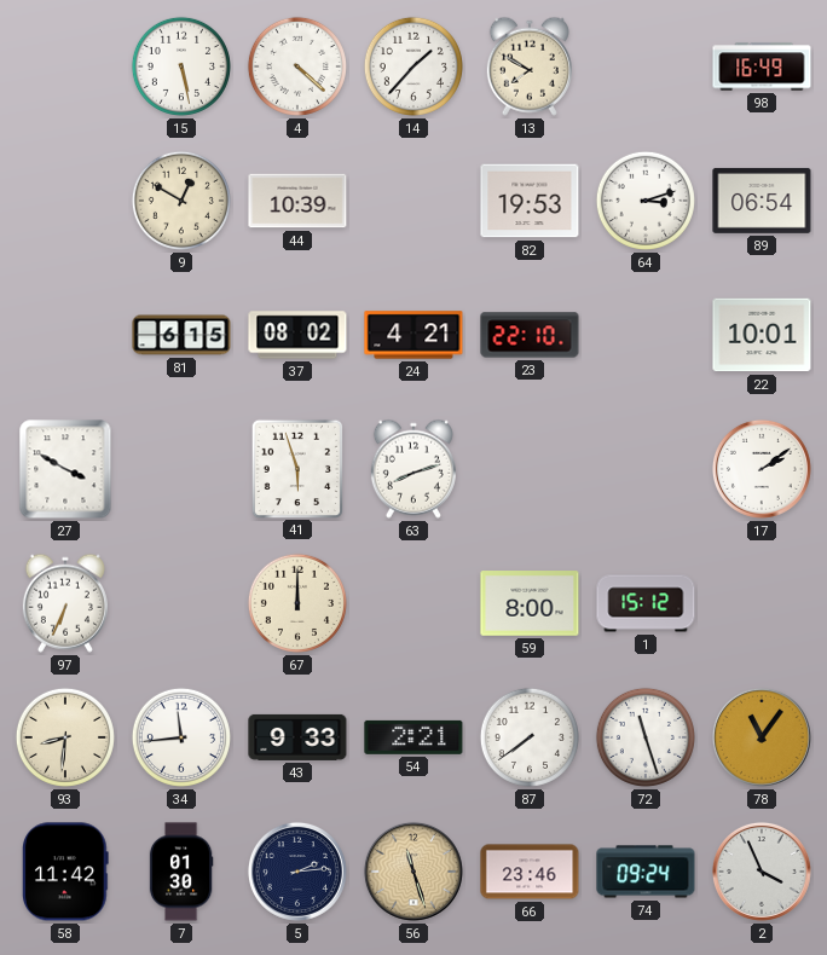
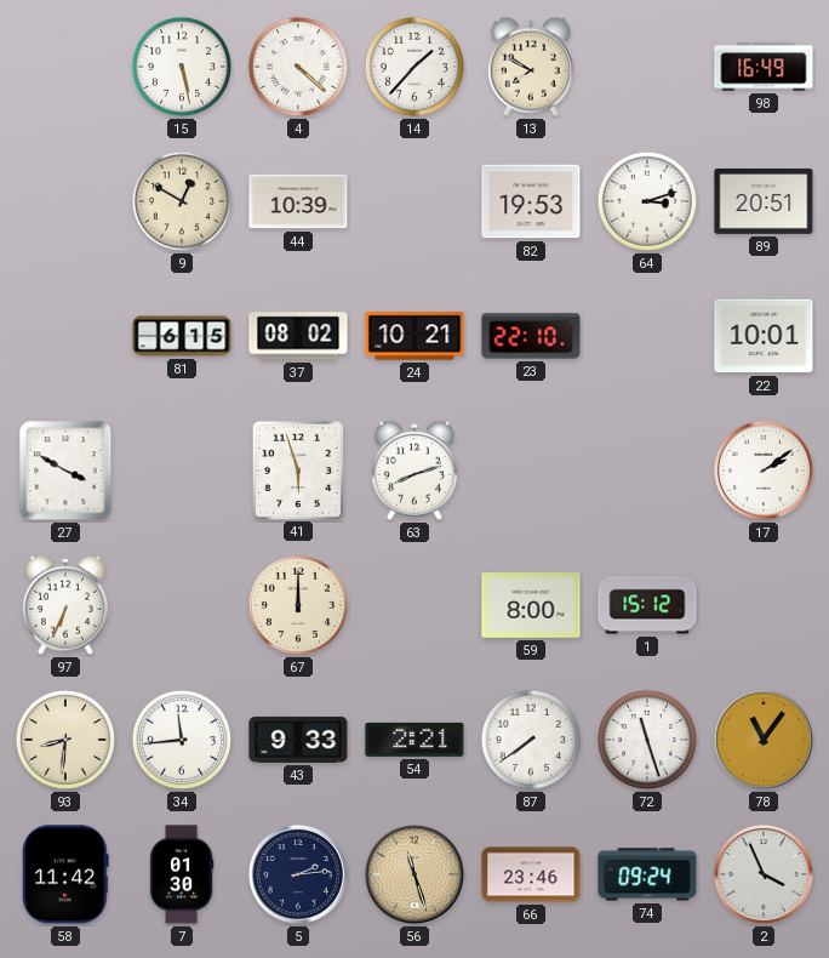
89: 06:54 -> 20:51
24: 4:21 -> 10:21
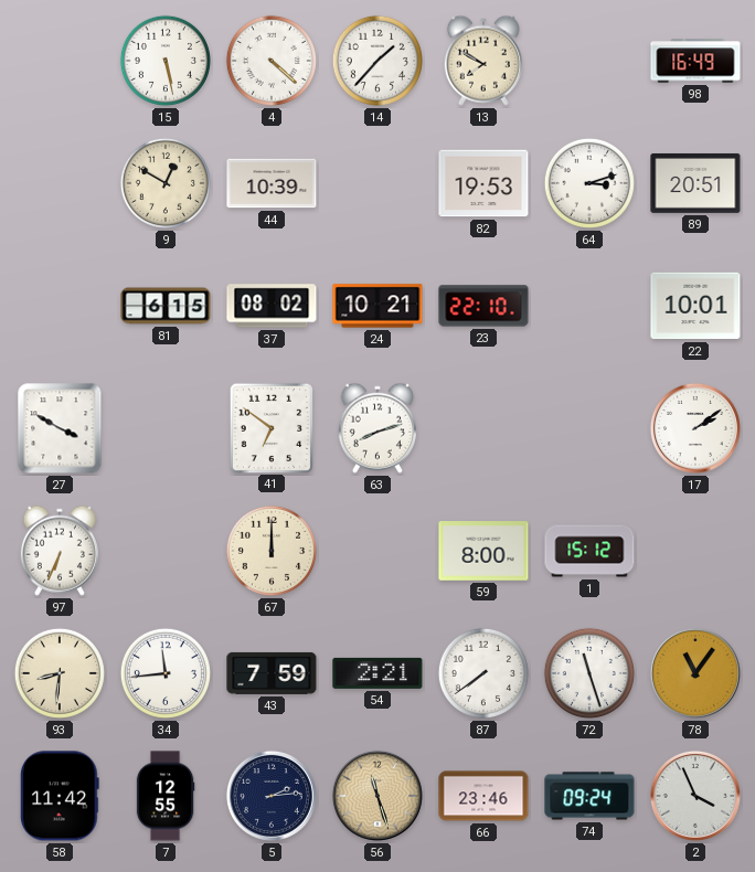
41: 5:57 -> 6:51
43: 9:33 -> 7:59
7: 01:30 -> 12:55
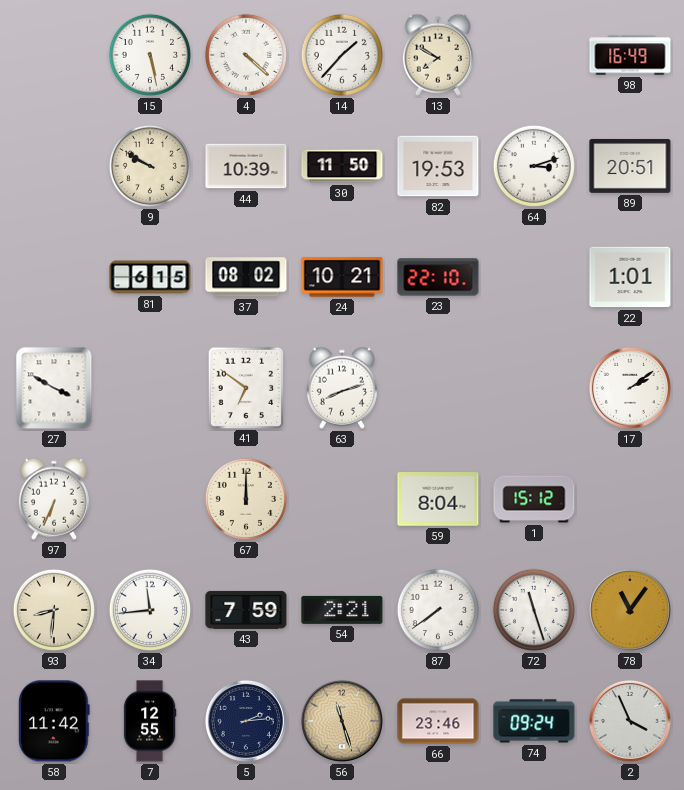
9: 12:50 -> 9:50
30: none -> 11:50
22: 10:01 -> 1:01
59: 8:00 -> 8:04
